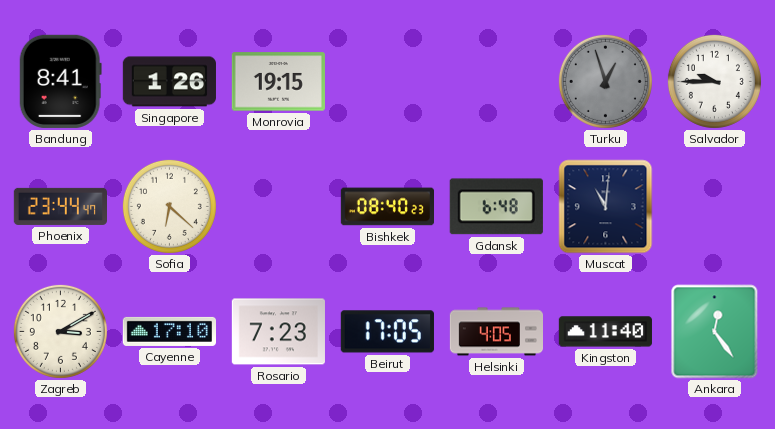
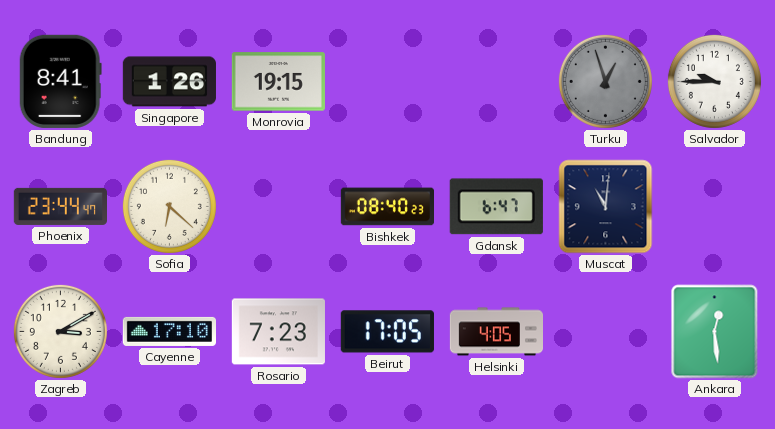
Gdansk: 6:48 -> 6:47
Kingston: 11:40 -> none
Ankara: 12:24 -> 12:29
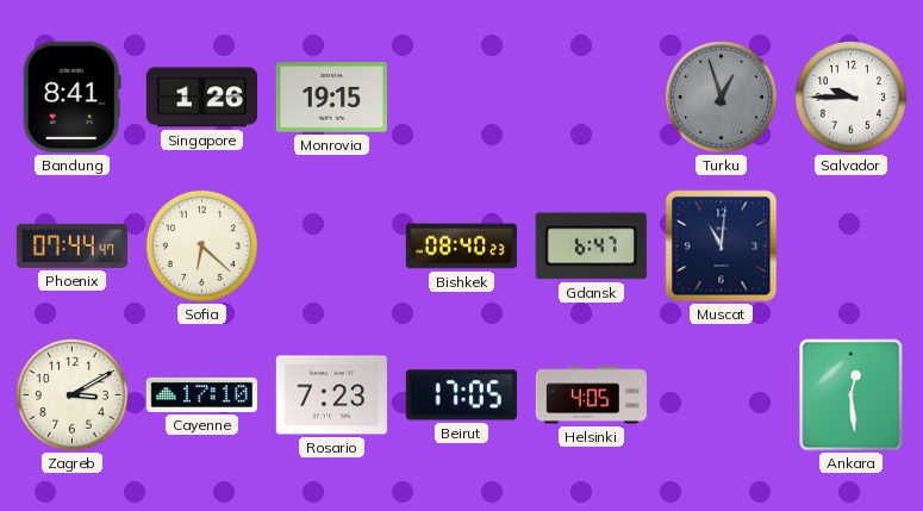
Phoenix: 23:44 -> 07:44
